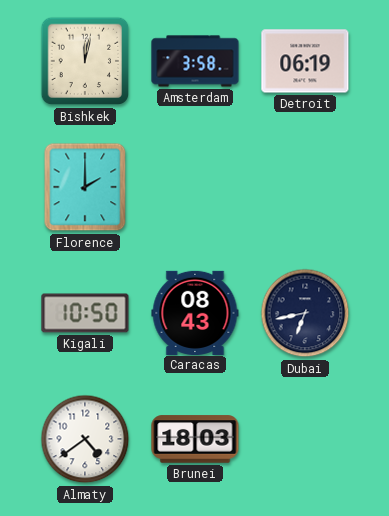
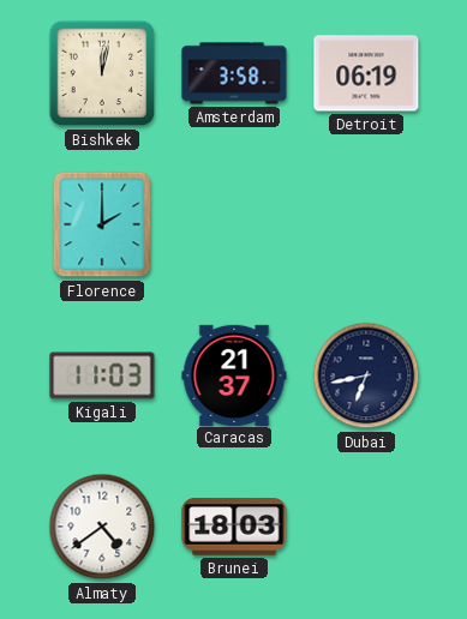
Kigali: 10:50 -> 11:03
Caracas: 08:43 -> 21:37
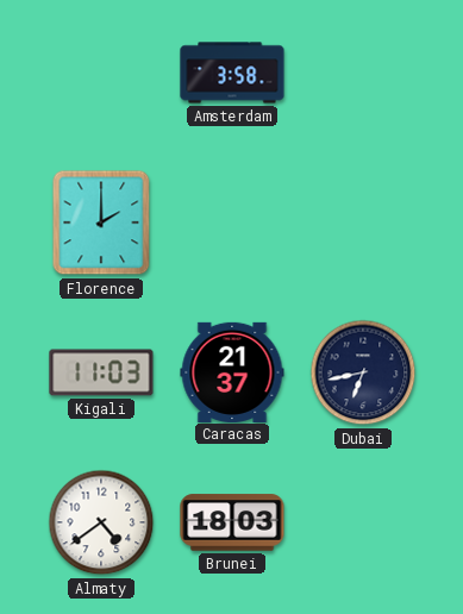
Bishkek: 12:02 -> none
Detroit: 06:19 -> none
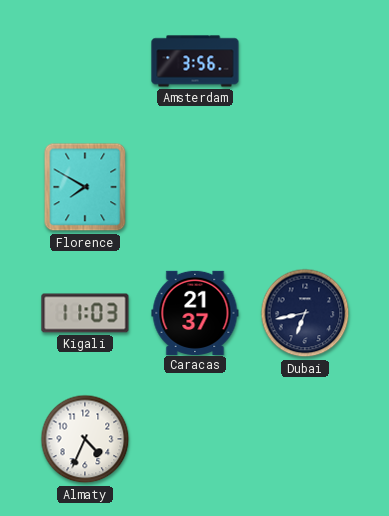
Amsterdam: 3:58 -> 3:56
Florence: 2:00 -> 7:50
Almaty: 4:39 -> 4:34
Brunei: 18:03 -> none
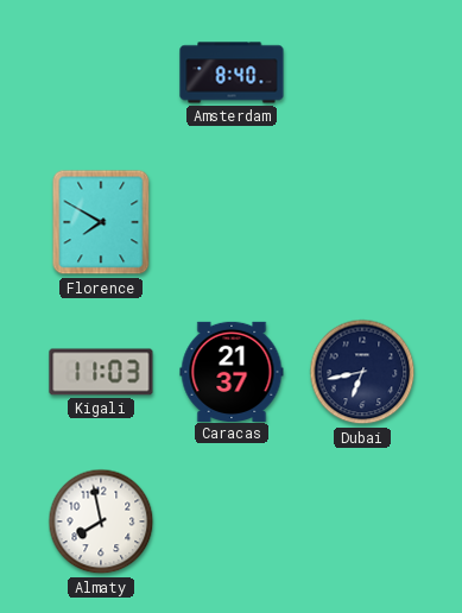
Amsterdam: 3:56 -> 8:40
Almaty: 4:34 -> 7:58
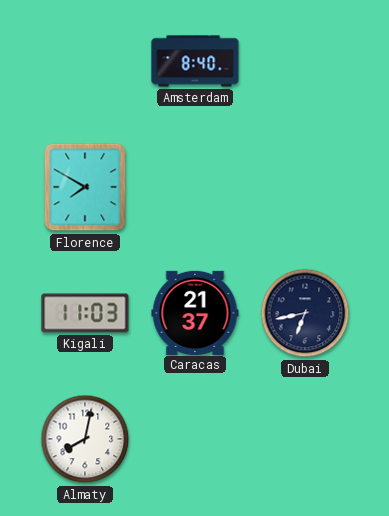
Almaty: 7:58 -> 8:02
